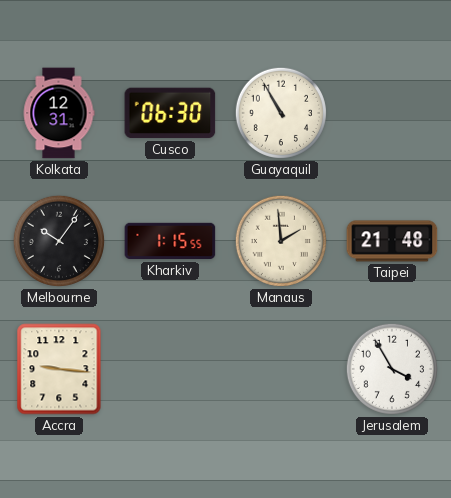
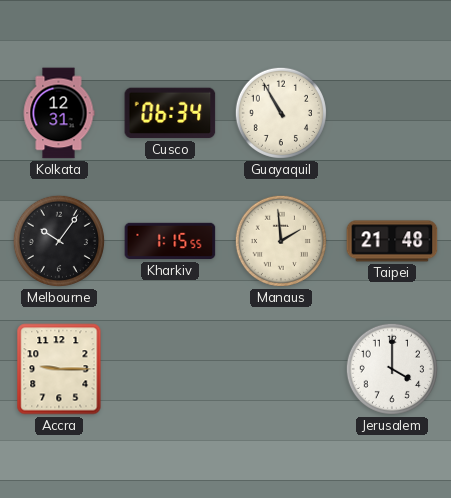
Cusco: 06:30 -> 06:34
Accra: 9:16 -> 9:15
Jerusalem: 3:55 -> 4:00
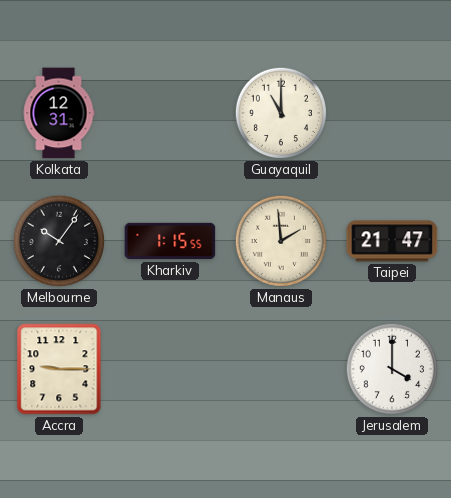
Cusco: 06:34 -> none
Guayaquil: 10:55 -> 11:00
Taipei: 21:48 -> 21:47
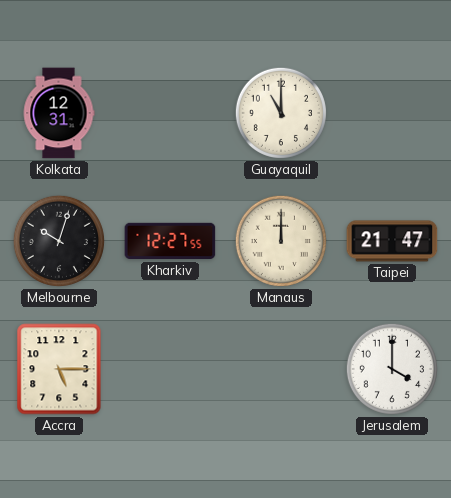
Melbourne: 10:06 -> 10:03
Kharkiv: 1:15 -> 12:27
Manaus: 1:59 -> 12:00
Accra: 9:15 -> 5:15
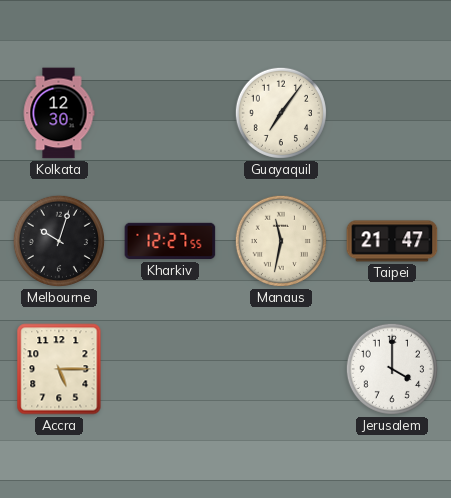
Kolkata: 12:31 -> 12:30
Guayaquil: 11:00 -> 7:06
Manaus: 12:00 -> 11:32
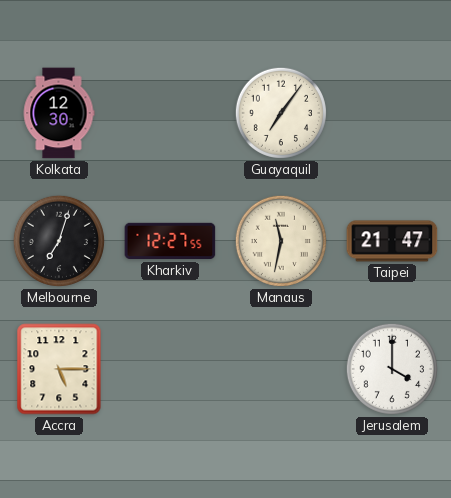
Melbourne: 10:03 -> 7:03
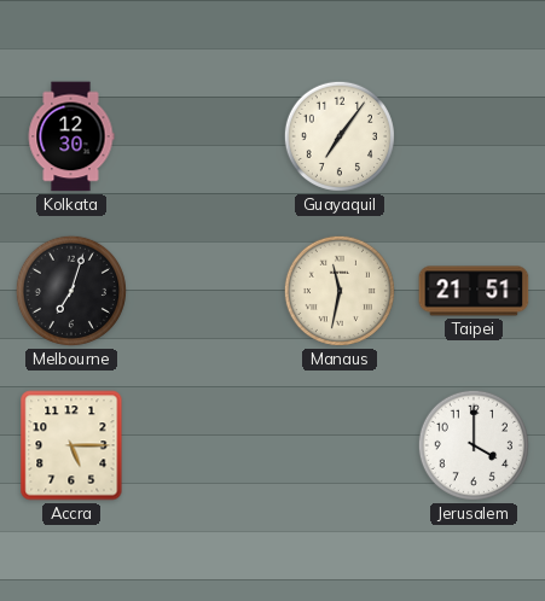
Kharkiv: 12:27 -> none
Taipei: 21:47 -> 21:51
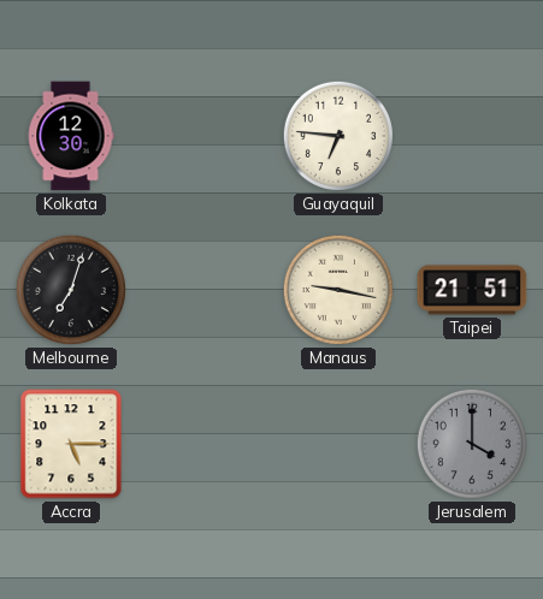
Guayaquil: 7:06 -> 6:46
Manaus: 11:32 -> 9:17
Jerusalem dial: white -> grey
